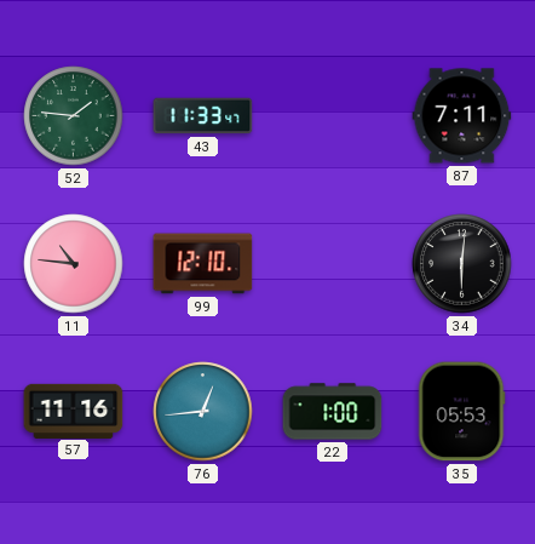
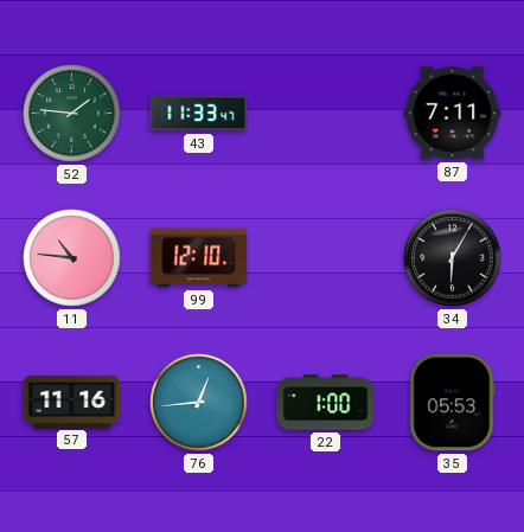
34: 6:01 -> 6:05
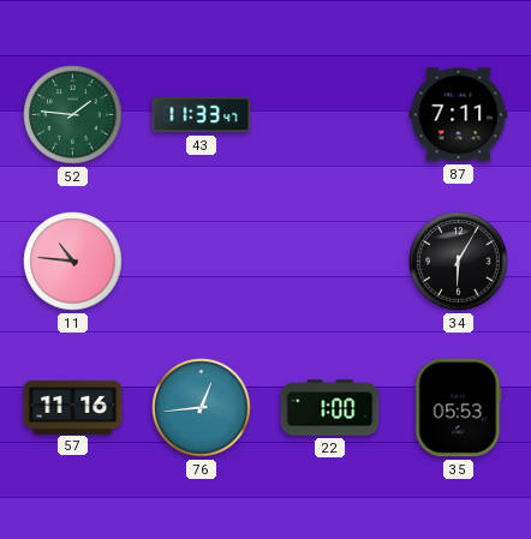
99: 12:10 -> none
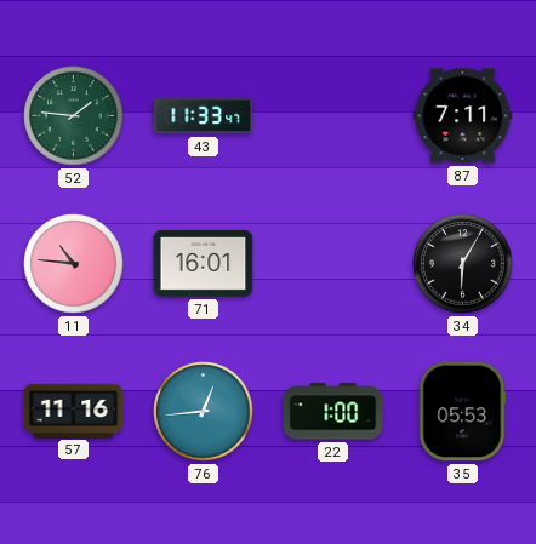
71: none -> 16:01
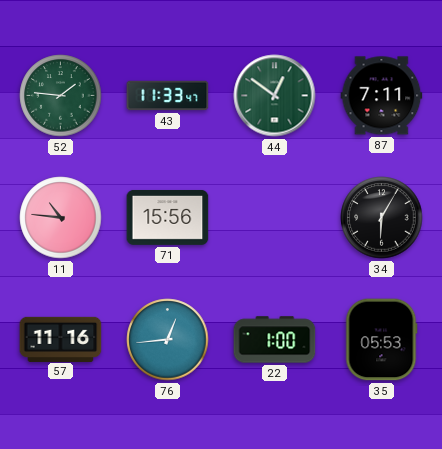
44: none -> 12:51
71: 16:01 -> 15:56
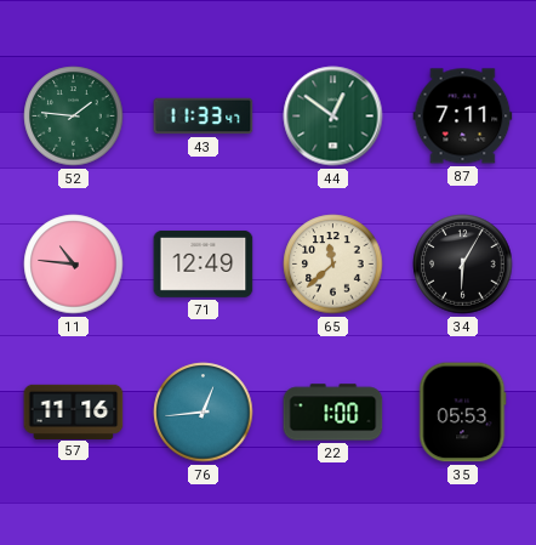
71: 15:56 -> 12:49
65: none -> 11:38
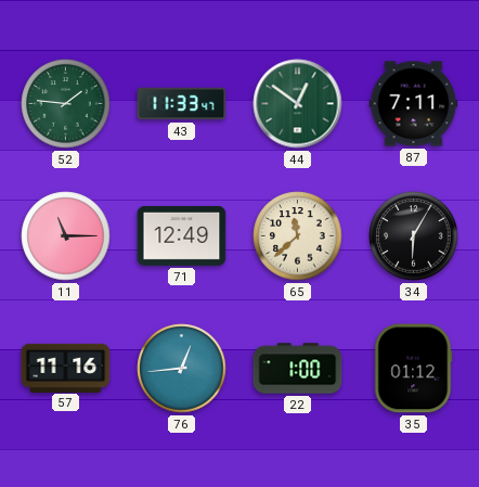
11: 10:46 -> 11:15
35: 05:53 -> 01:12
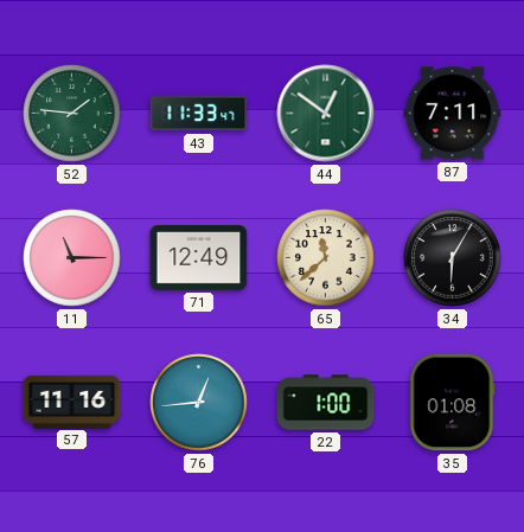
35: 01:12 -> 01:08
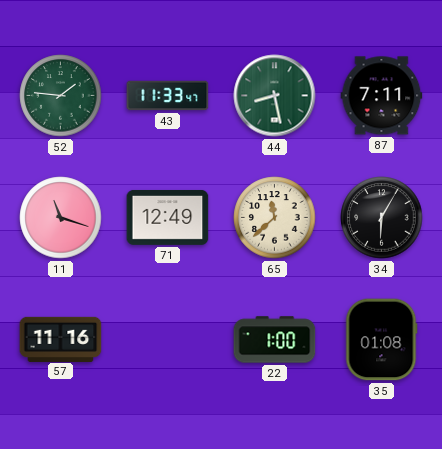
44: 12:51 -> 8:28
11: 11:15 -> 11:18
76: 12:44 -> none
